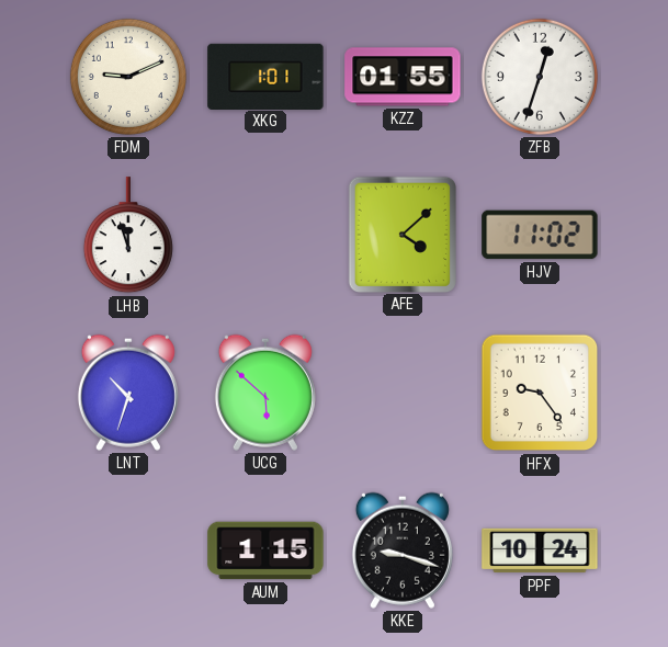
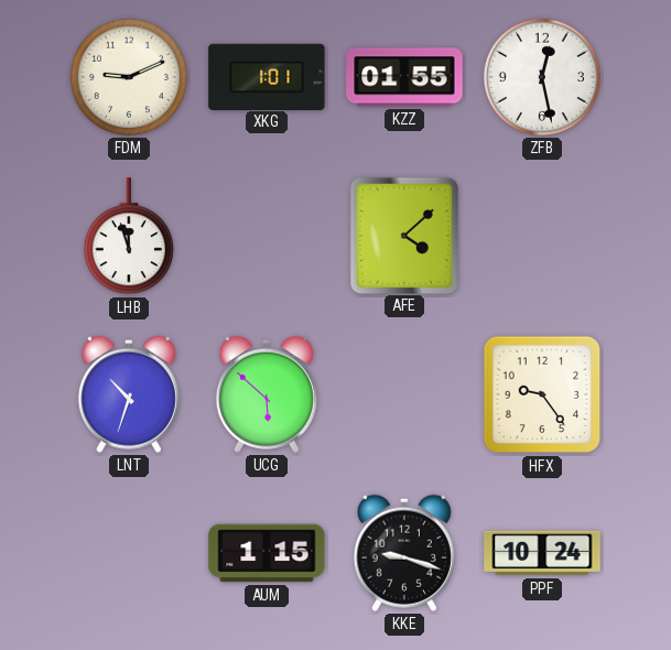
ZFB: 12:33 -> 12:28
HJV: 11:02 -> none
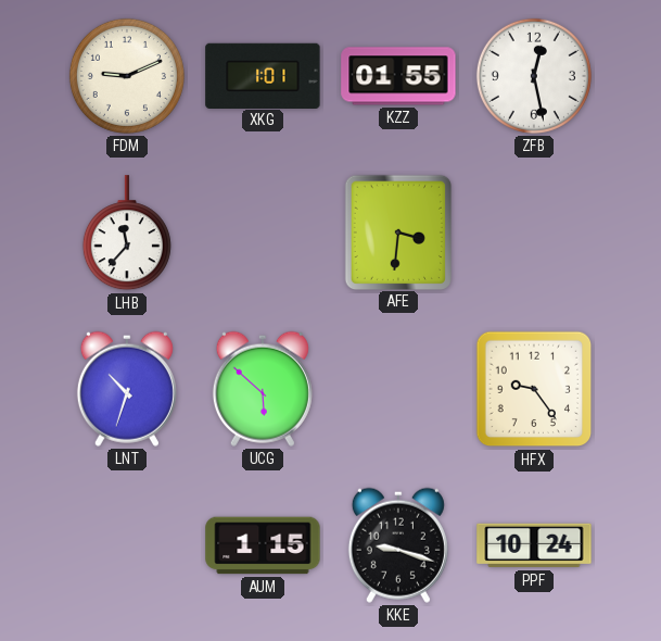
LHB: 11:57 -> 11:37
AFE: 4:08 -> 3:31
